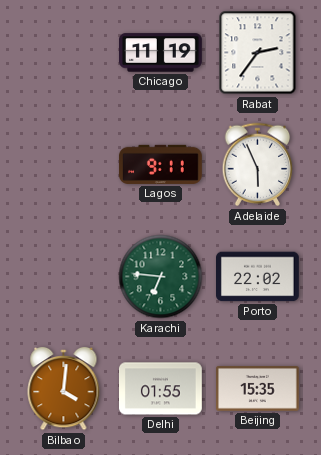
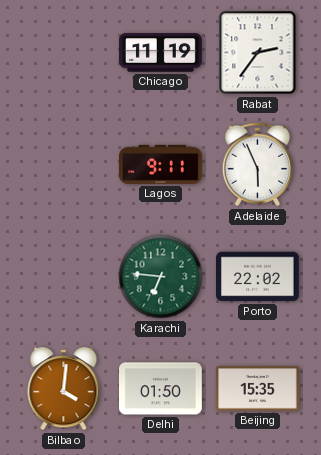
Delhi: 01:55 -> 01:50
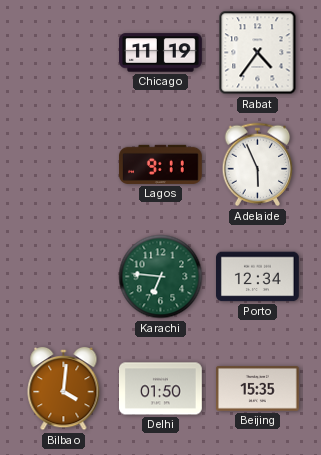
Rabat: 2:36 -> 4:36
Porto: 22:02 -> 12:34
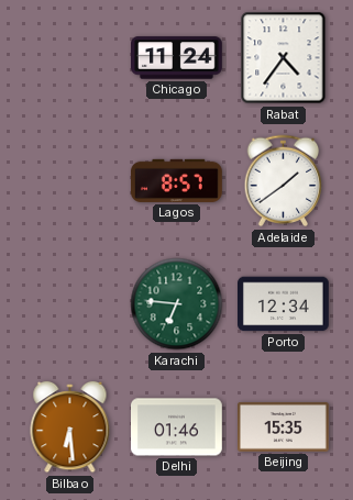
Chicago: 11:19 -> 11:24
Lagos: 9:11 -> 8:57
Adelaide: 5:56 -> 1:39
Bilbao: 4:01 -> 6:29
Delhi: 01:50 -> 01:46
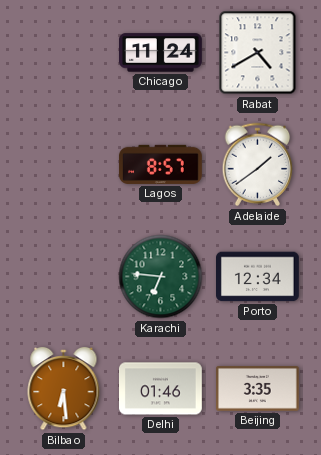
Rabat: 4:36 -> 4:40
Beijing: 15:35 -> 3:35
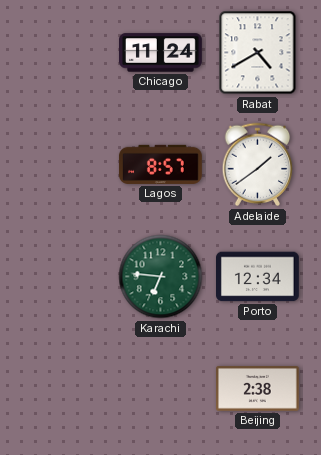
Bilbao: 6:29 -> none
Delhi: 01:46 -> none
Beijing: 3:35 -> 2:38
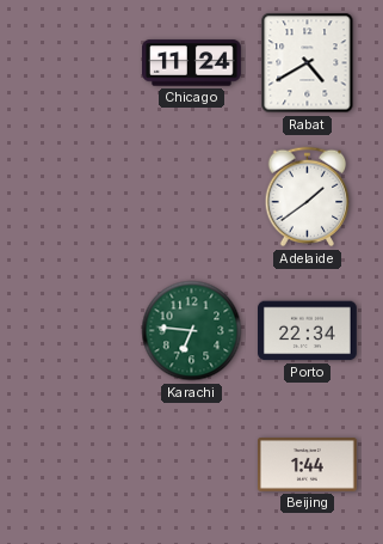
Lagos: 8:57 -> none
Porto: 12:34 -> 22:34
Beijing: 2:38 -> 1:44
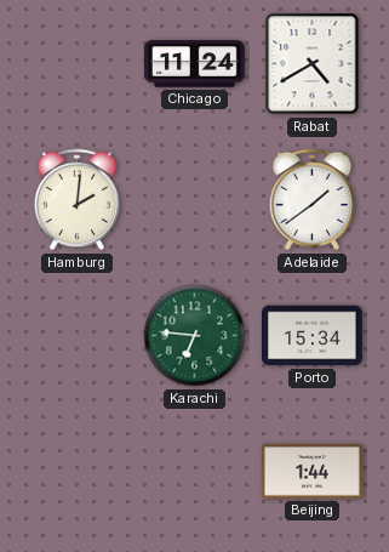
Hamburg: none -> 2:01
Porto: 22:34 -> 15:34
